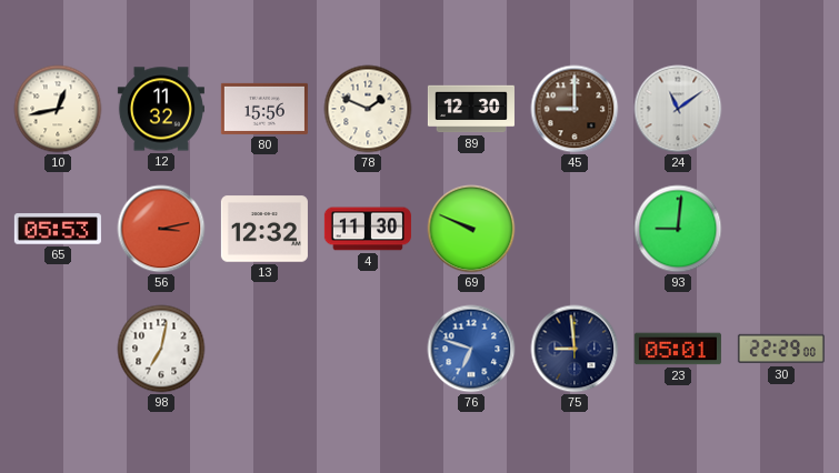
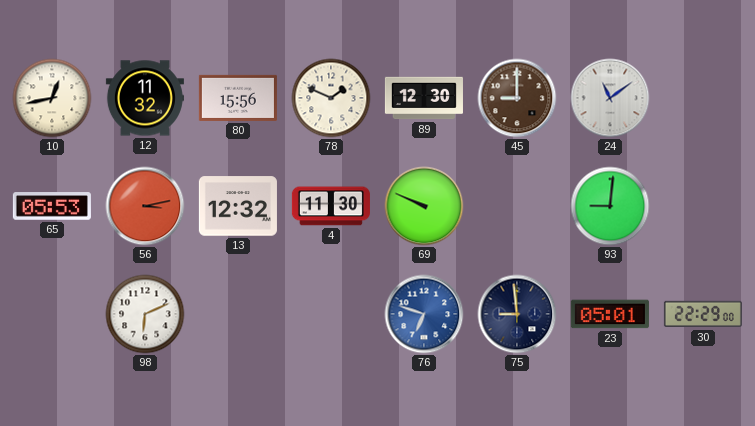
98: 7:02 -> 6:11
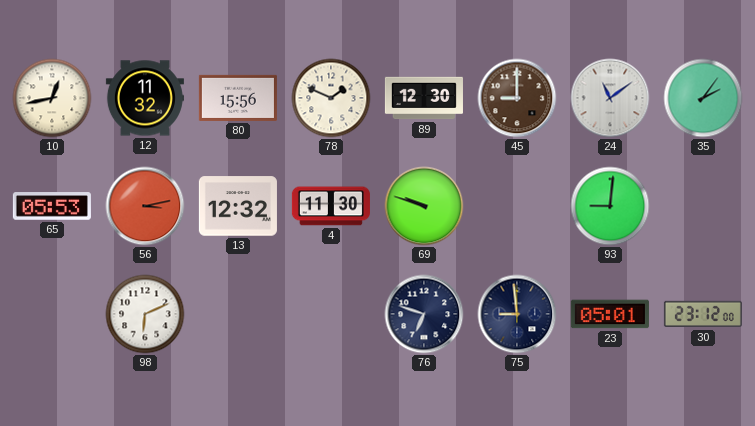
35: none -> 2:06
69: 9:49 -> 9:48
76 dial: blue -> navy
30: 22:29 -> 23:12
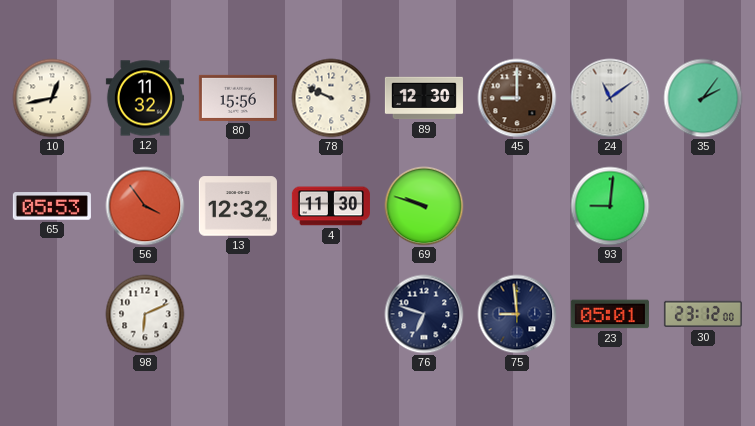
78: 1:49 -> 9:49
56: 3:13 -> 3:54
